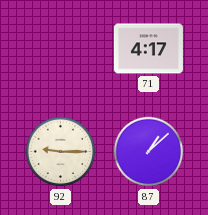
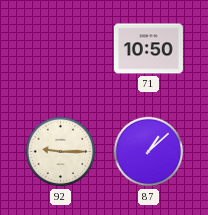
71: 4:17 -> 10:50
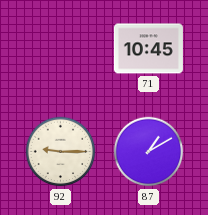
71: 10:50 -> 10:45
87: 1:08 -> 1:10
